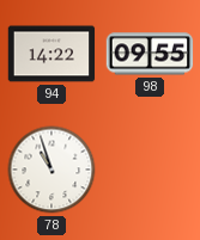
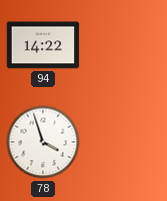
98: 09:55 -> none
78: 10:57 -> 3:57
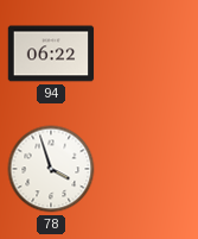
94: 14:22 -> 06:22
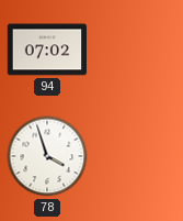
94: 06:22 -> 07:02
